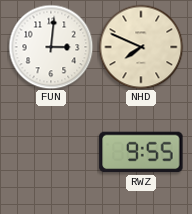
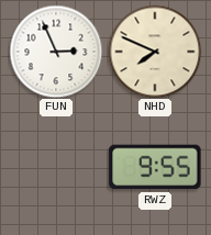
FUN: 3:01 -> 2:56
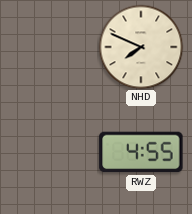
FUN: 2:56 -> none
RWZ: 9:55 -> 4:55
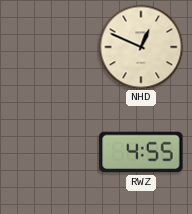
NHD: 7:49 -> 12:49
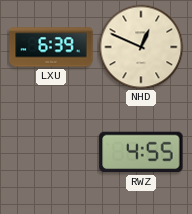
LXU: none -> 6:39
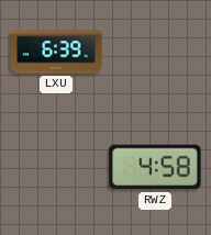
NHD: 12:49 -> none
RWZ: 4:55 -> 4:58
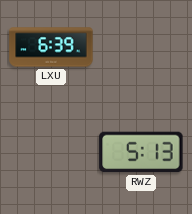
RWZ: 4:58 -> 5:13
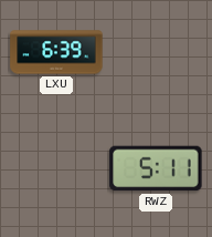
RWZ: 5:13 -> 5:11
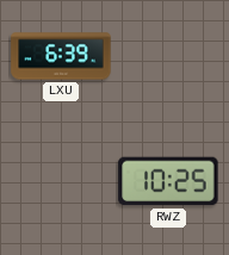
RWZ: 5:11 -> 10:25
